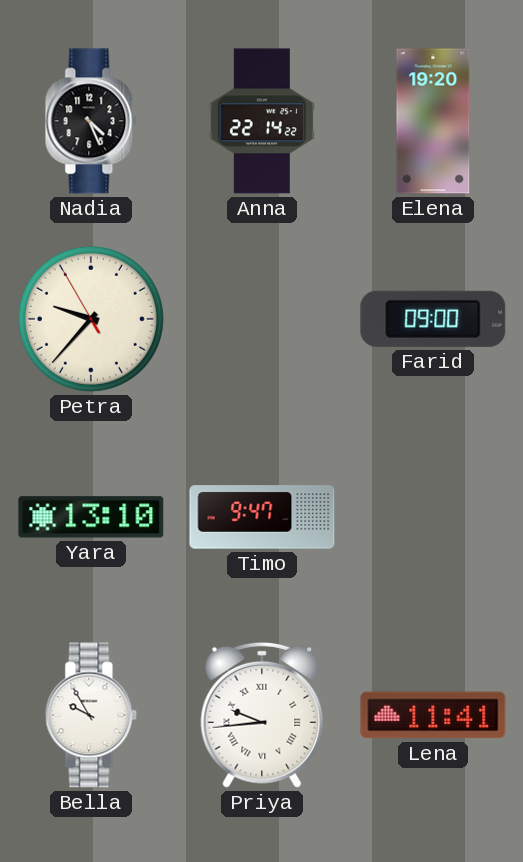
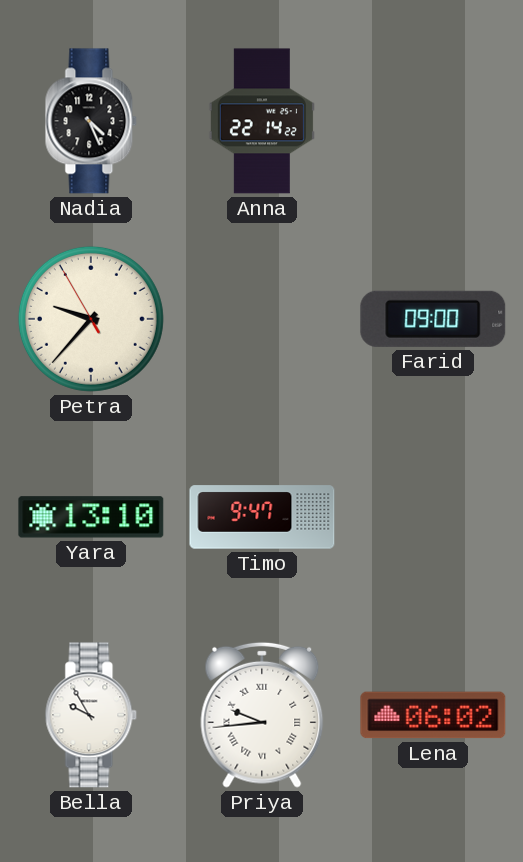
Elena: 19:20 -> none
Lena: 11:41 -> 06:02
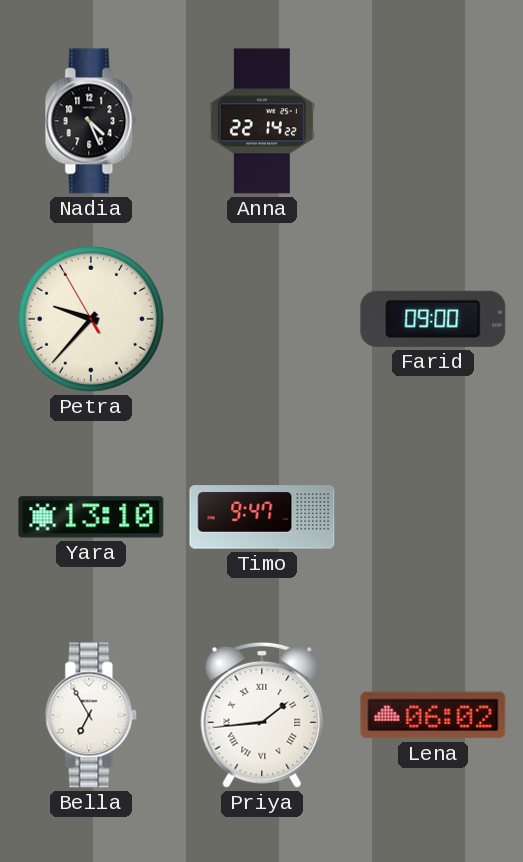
Bella: 9:55 -> 6:55
Priya: 9:44 -> 1:44
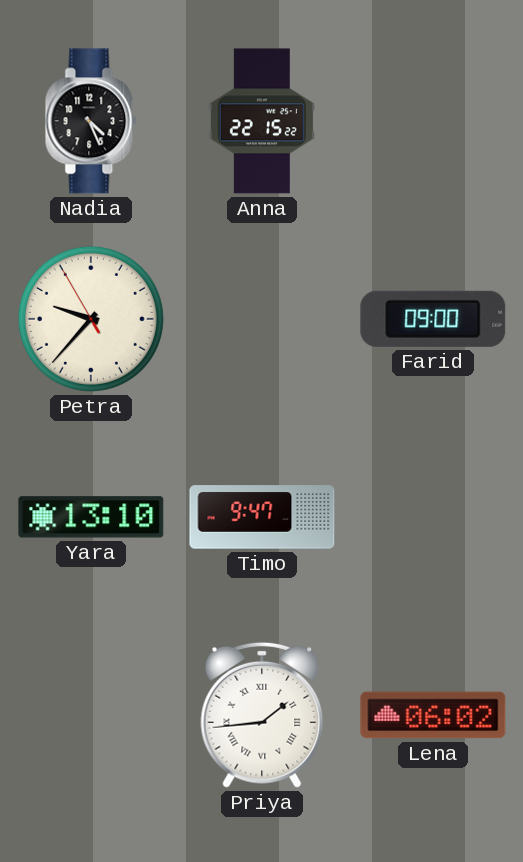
Anna: 22:14 -> 22:15
Bella: 6:55 -> none
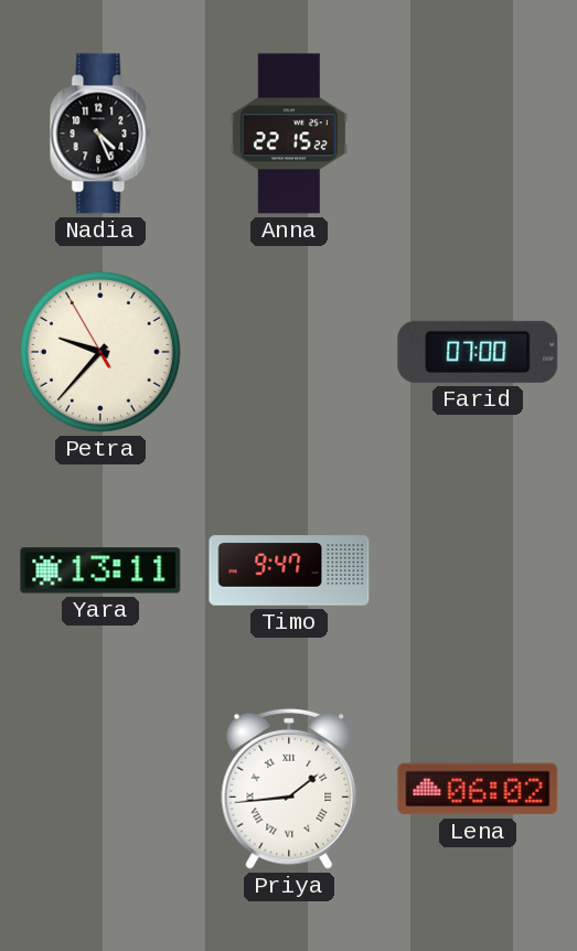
Farid: 09:00 -> 07:00
Yara: 13:10 -> 13:11
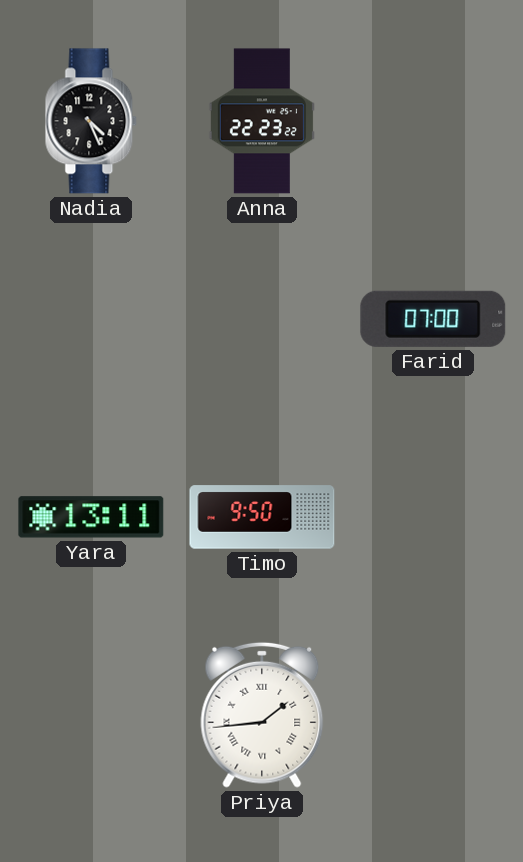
Anna: 22:15 -> 22:23
Petra: 9:36 -> none
Timo: 9:47 -> 9:50
Lena: 06:02 -> none
